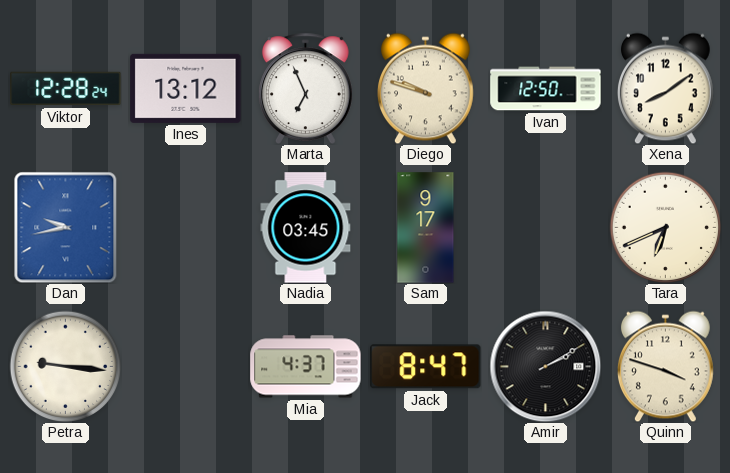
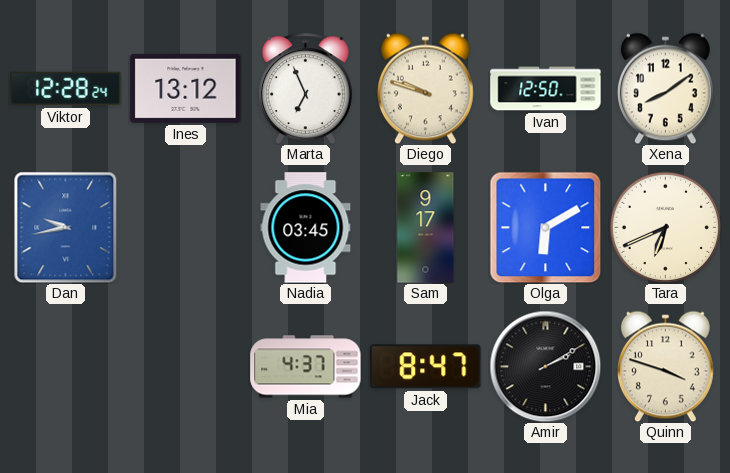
Olga: none -> 6:10
Petra: 9:16 -> none
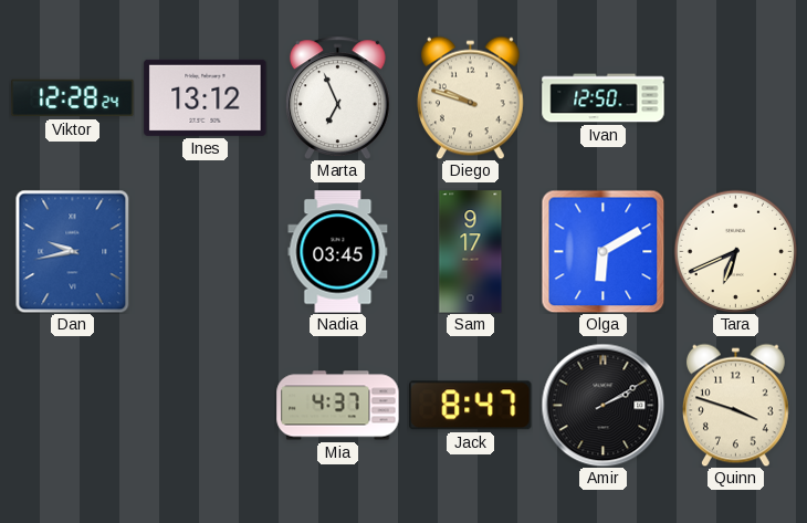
Xena: 8:09 -> none
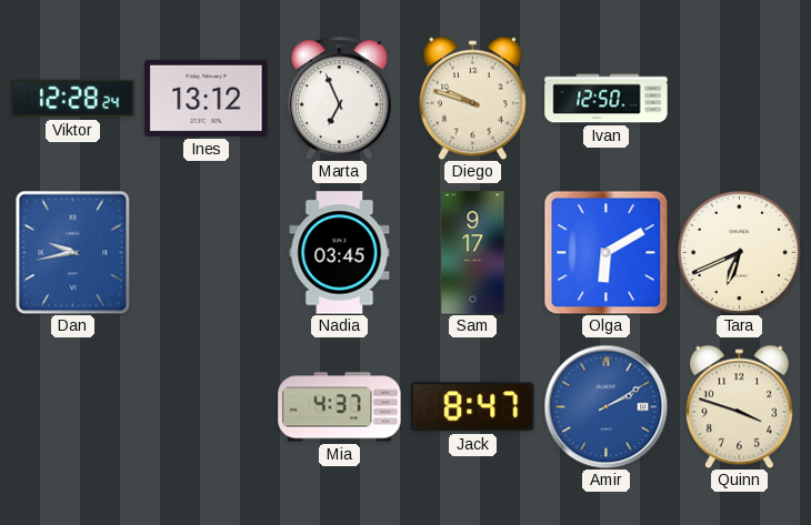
Amir dial: black -> blue
